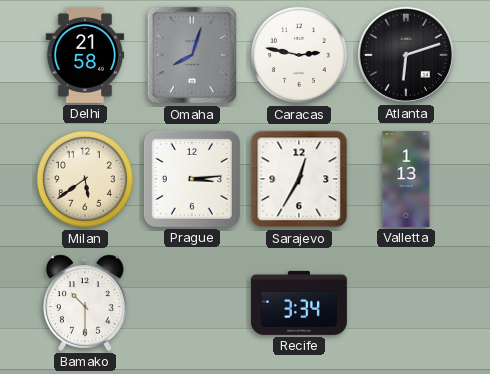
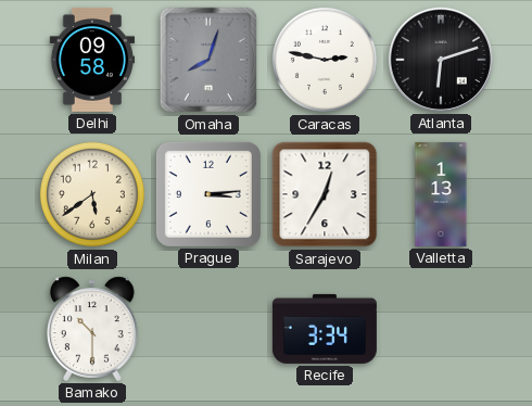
Delhi: 21:58 -> 09:58
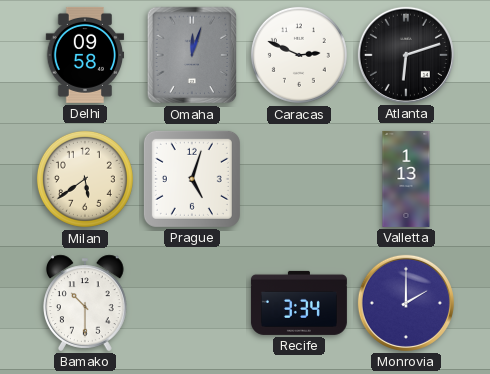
Omaha: 8:03 -> 12:03
Caracas: 2:47 -> 2:49
Prague: 3:14 -> 5:03
Sarajevo: 12:35 -> none
Monrovia: none -> 2:00
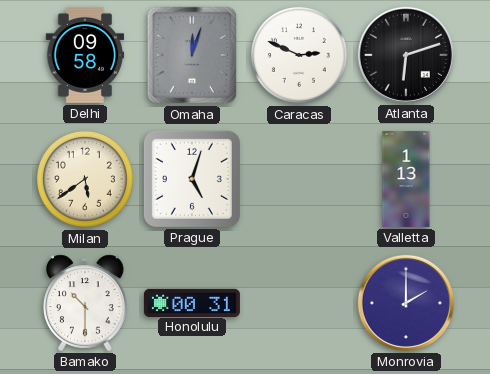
Honolulu: none -> 00:31
Recife: 3:34 -> none
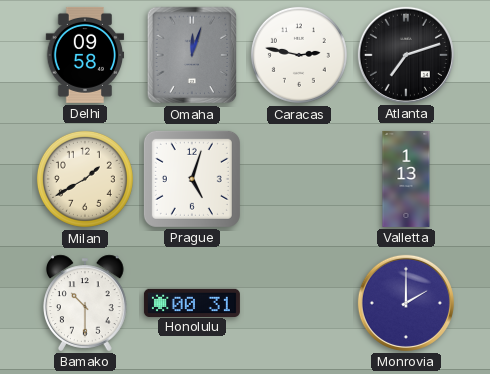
Caracas: 2:49 -> 2:47
Atlanta: 6:12 -> 7:12
Milan: 5:39 -> 1:40
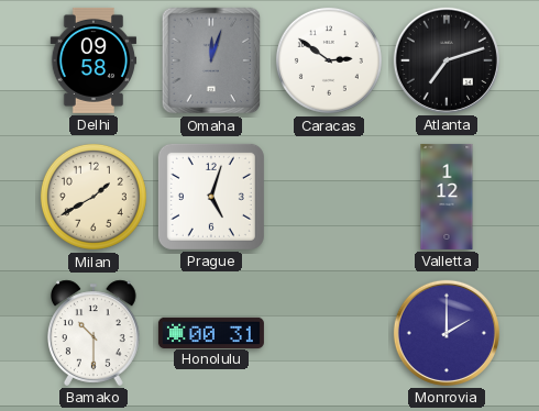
Caracas: 2:47 -> 2:51
Valletta: 1:13 -> 1:12
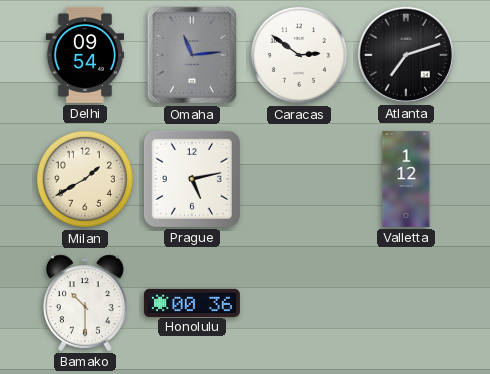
Delhi: 09:58 -> 09:54
Omaha: 12:03 -> 11:14
Prague: 5:03 -> 5:13
Honolulu: 00:31 -> 00:36
Monrovia: 2:00 -> none
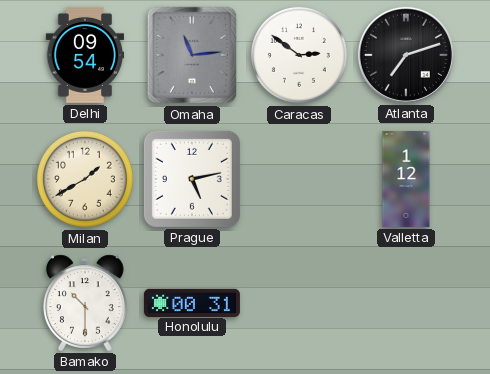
Honolulu: 00:36 -> 00:31
